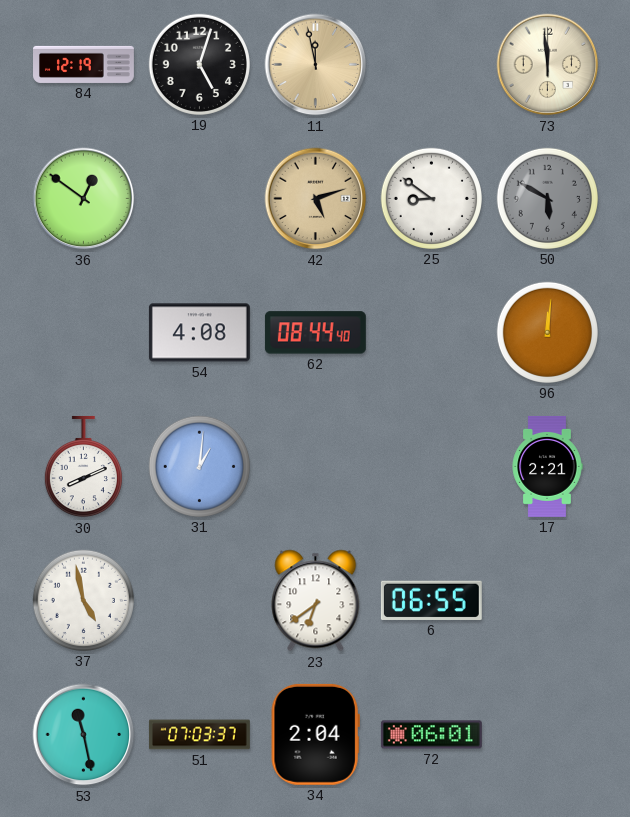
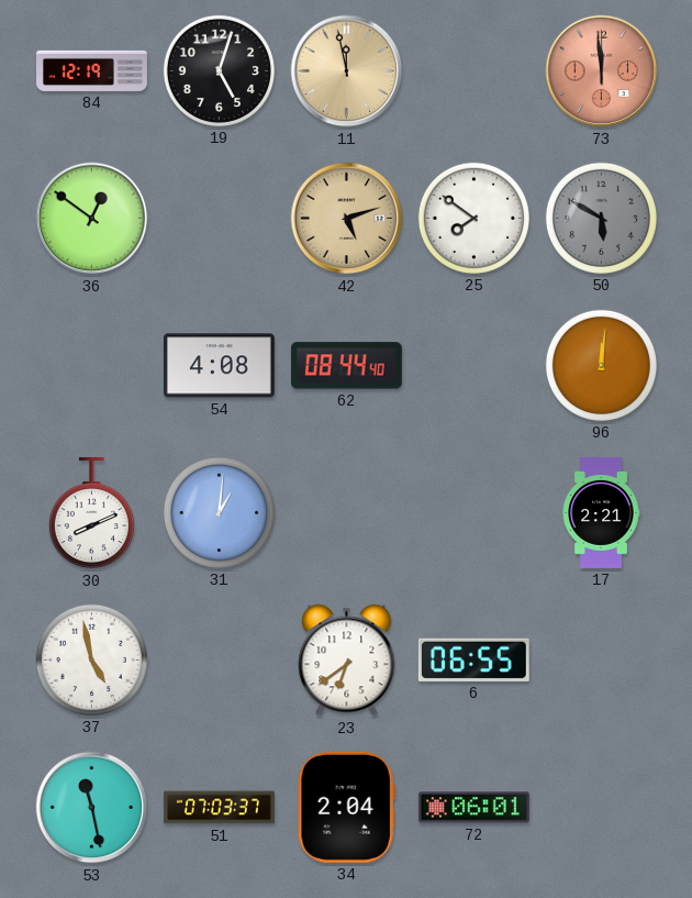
73 dial: cream -> salmon
25: 8:51 -> 7:51
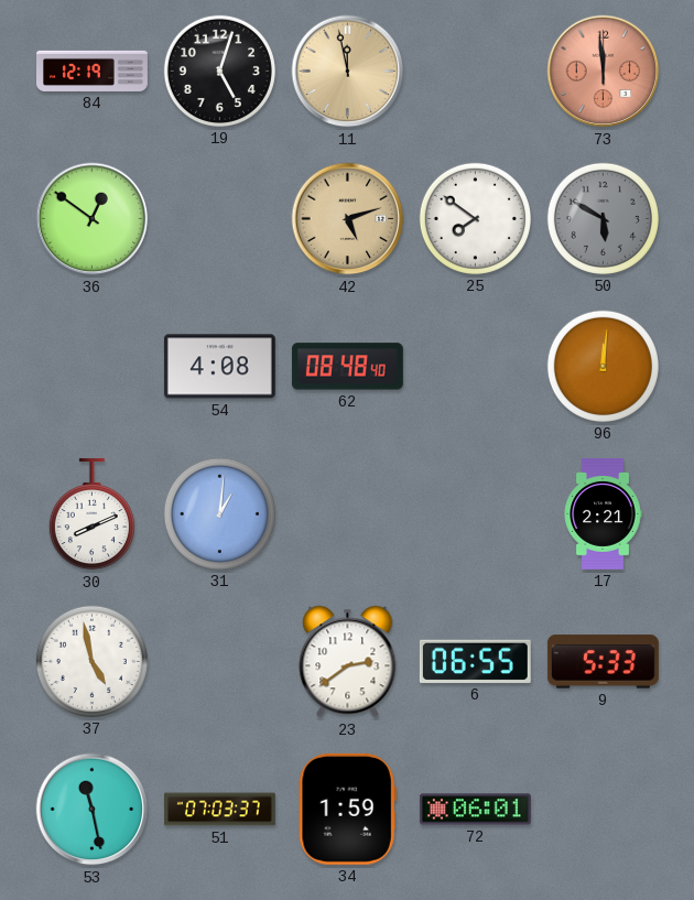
62: 08:44 -> 08:48
23: 6:39 -> 2:39
9: none -> 5:33
34: 2:04 -> 1:59
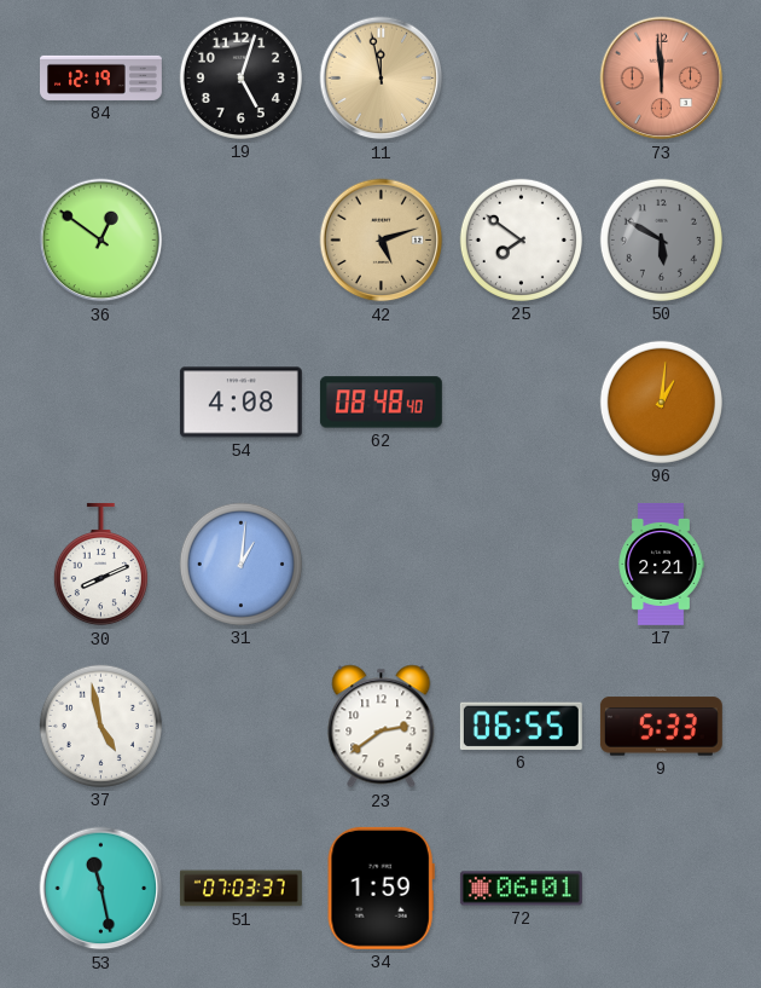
96: 12:01 -> 1:01
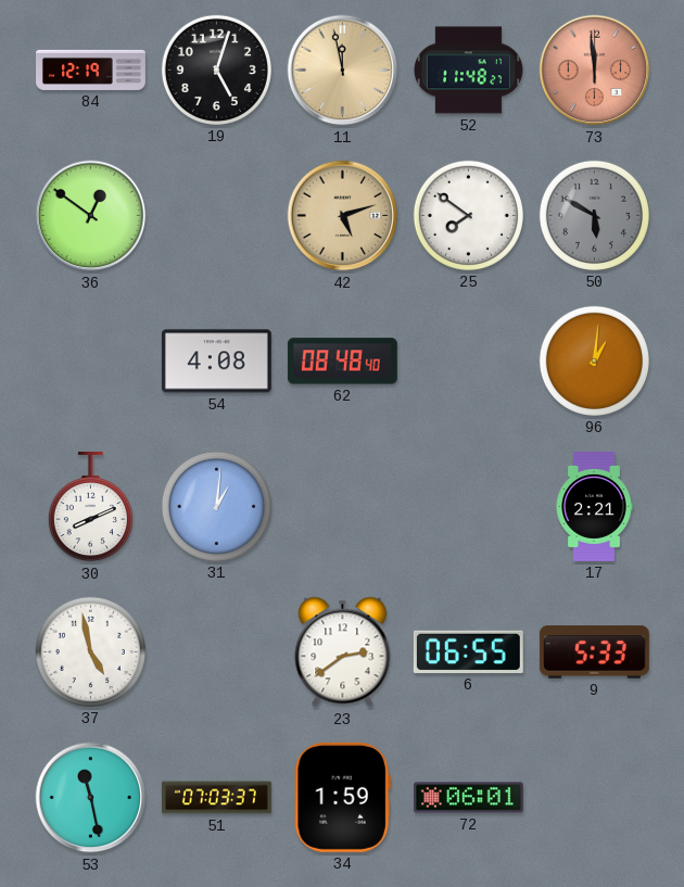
52: none -> 11:48
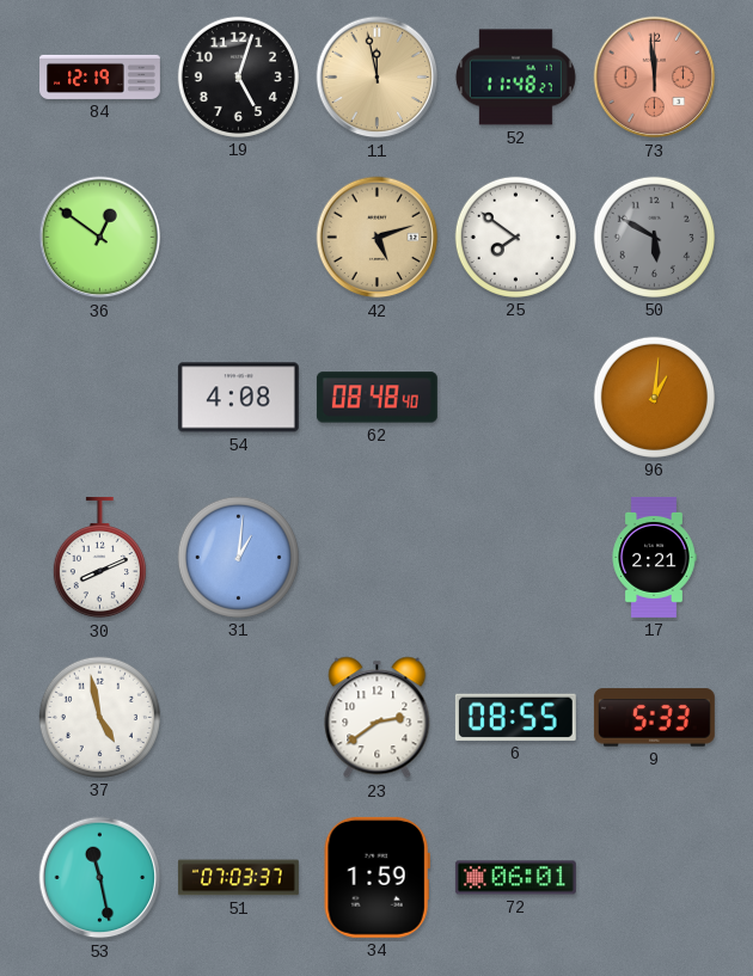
6: 06:55 -> 08:55
